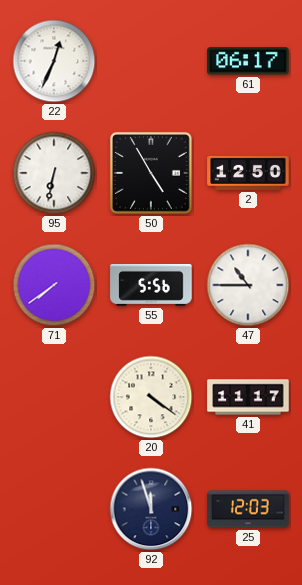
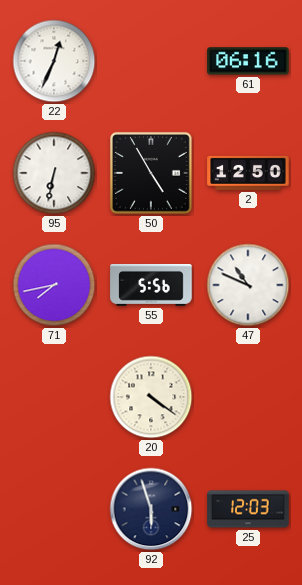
61: 06:17 -> 06:16
71: 7:39 -> 7:43
47: 10:45 -> 10:49
41: 11:17 -> none
92: 11:57 -> 5:57
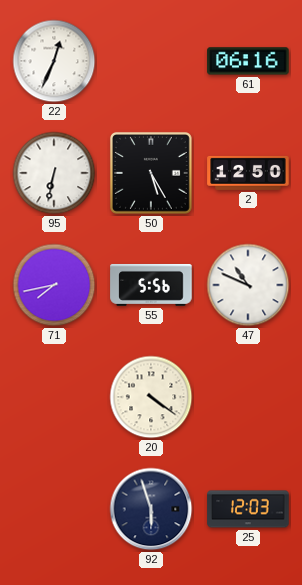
50: 4:55 -> 5:25
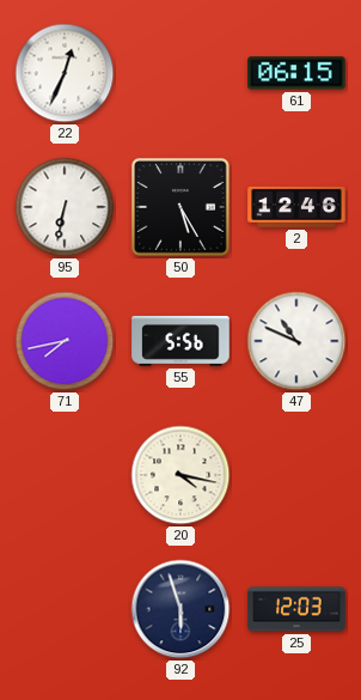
61: 06:16 -> 06:15
2: 12:50 -> 12:46
20: 4:21 -> 4:17
